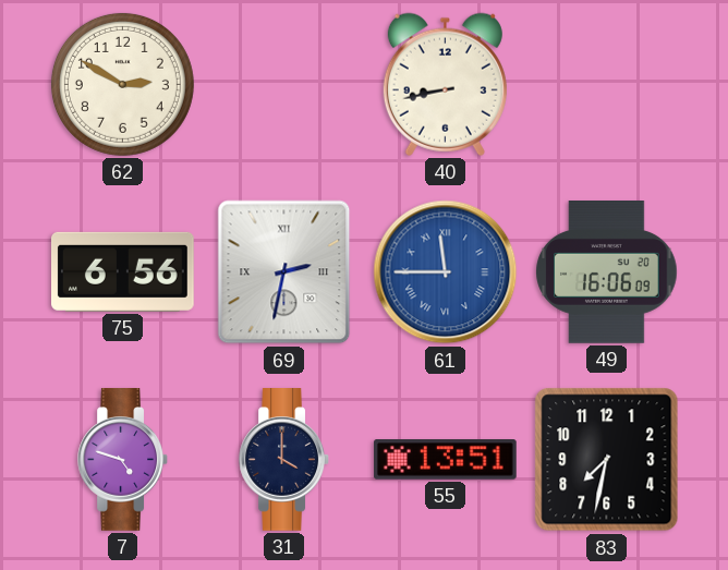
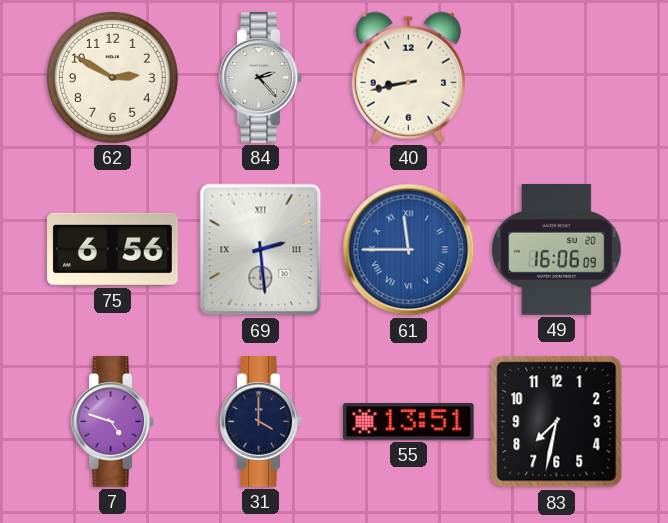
84: none -> 2:23
69: 2:32 -> 2:29
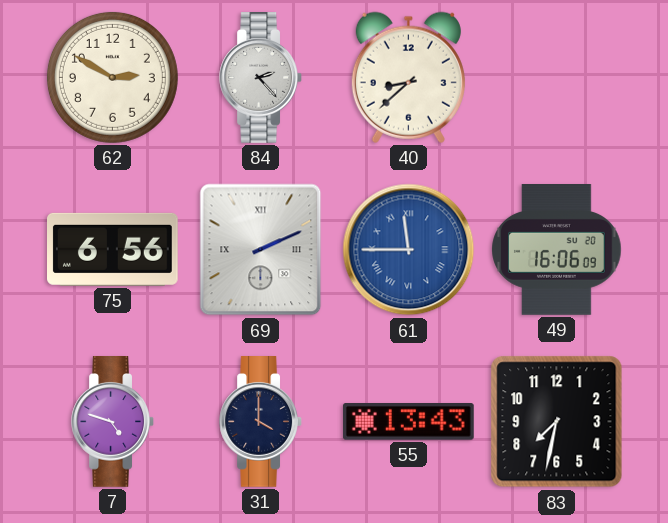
40: 8:43 -> 8:38
69: 2:29 -> 2:11
55: 13:51 -> 13:43
